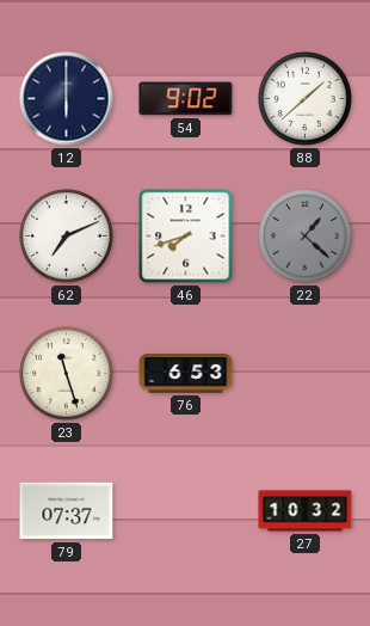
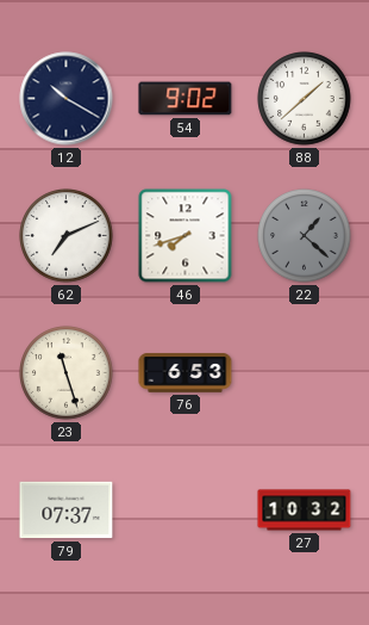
12: 6:00 -> 10:20
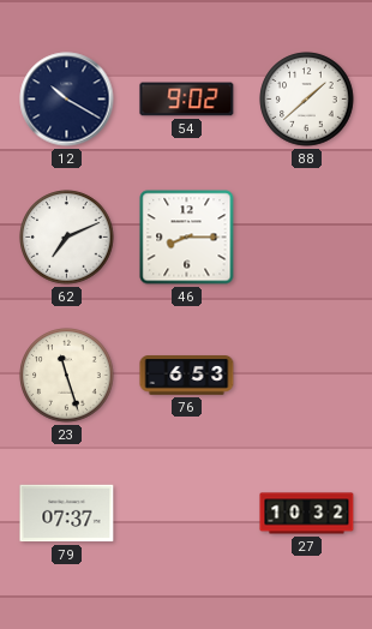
46: 7:42 -> 8:15
22: 1:22 -> none
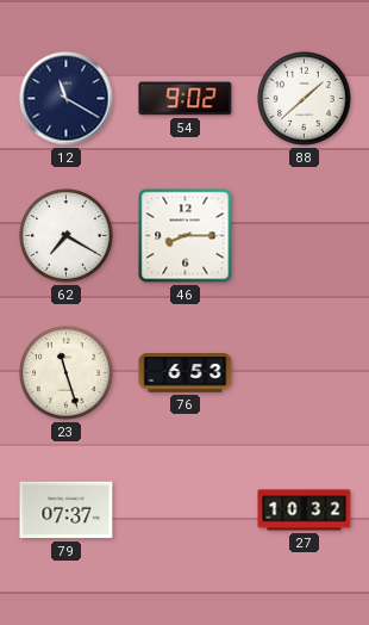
12: 10:20 -> 11:20
62: 7:11 -> 7:20
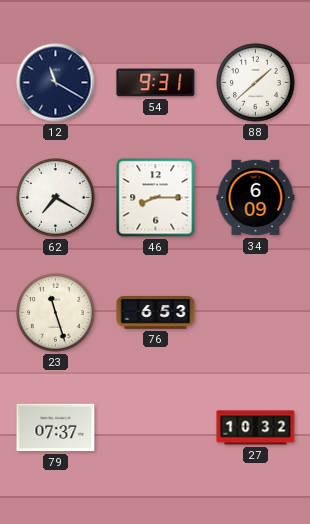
54: 9:02 -> 9:31
34: none -> 6:09
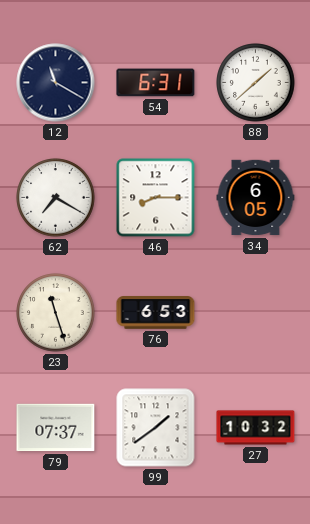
54: 9:31 -> 6:31
34: 6:09 -> 6:05
99: none -> 1:39
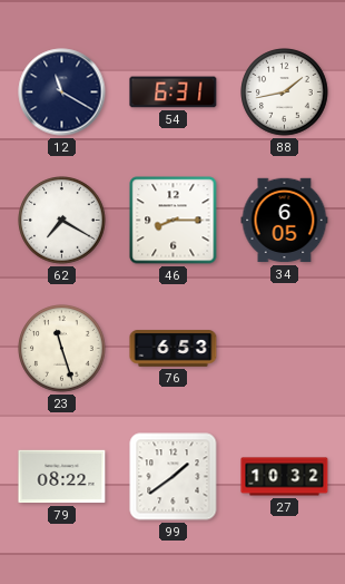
88: 1:38 -> 1:43
79: 07:37 -> 08:22
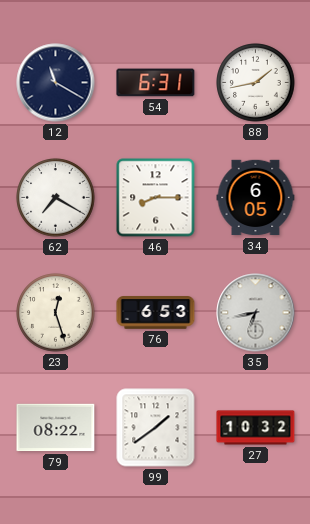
23: 11:27 -> 12:27
35: none -> 6:43
